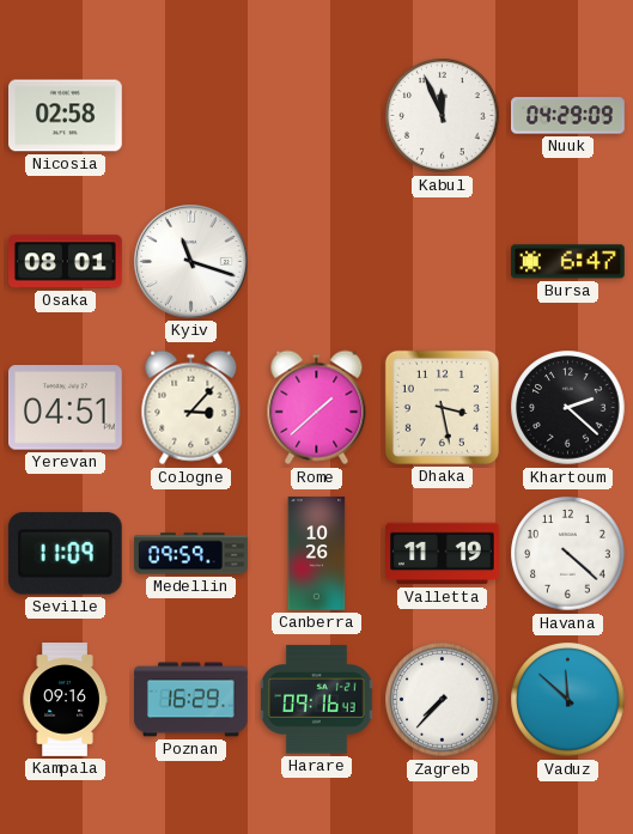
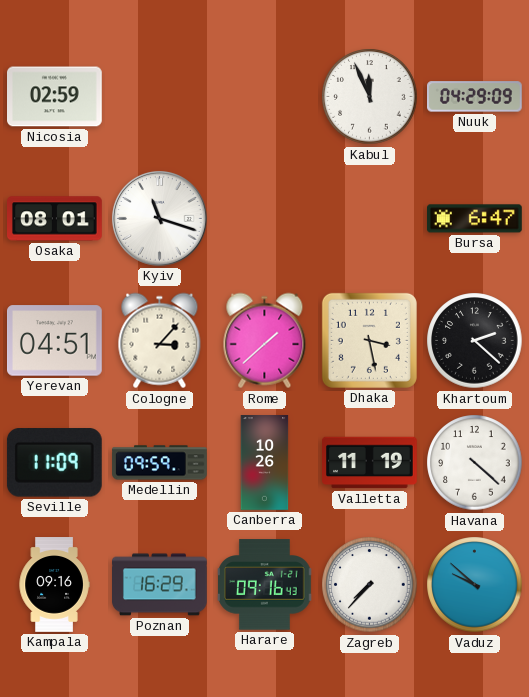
Nicosia: 02:58 -> 02:59
Vaduz: 11:52 -> 9:52
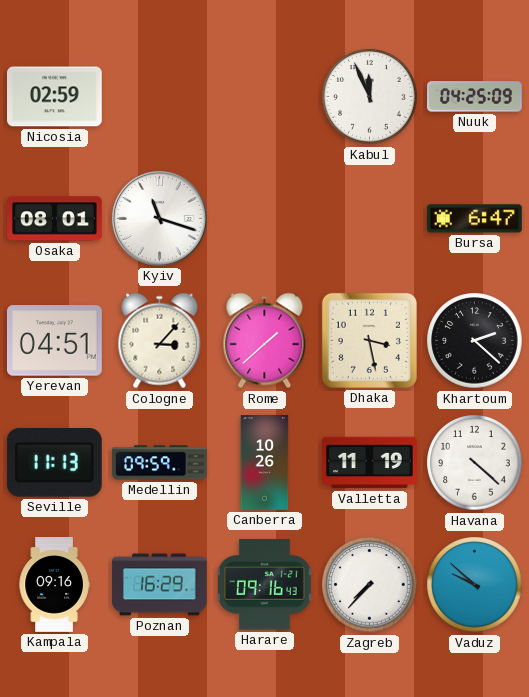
Nuuk: 04:29 -> 04:25
Seville: 11:09 -> 11:13
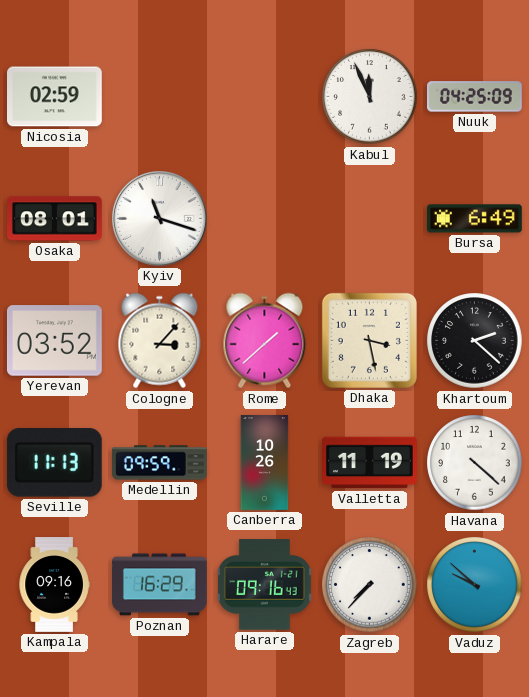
Bursa: 6:47 -> 6:49
Yerevan: 04:51 -> 03:52
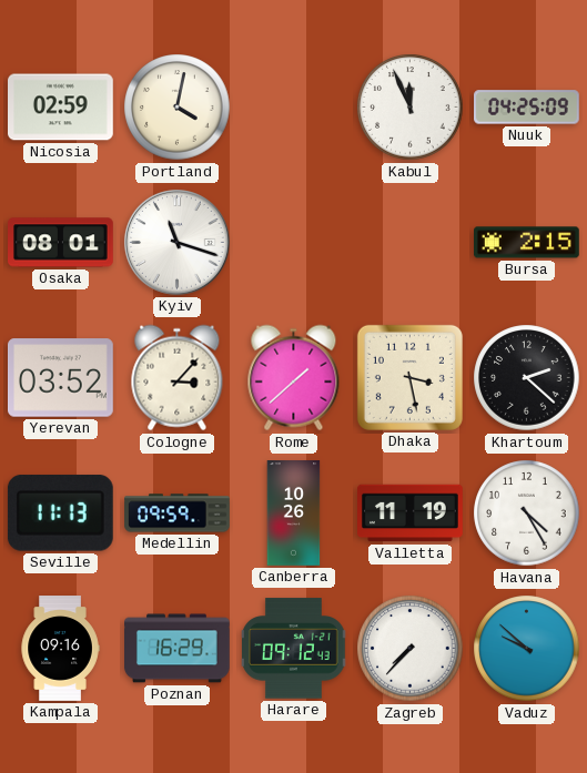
Portland: none -> 4:02
Bursa: 6:49 -> 2:15
Havana: 4:22 -> 4:25
Harare: 09:16 -> 09:12
